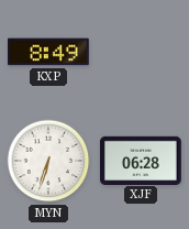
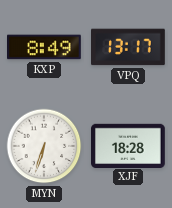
VPQ: none -> 13:17
XJF: 06:28 -> 18:28
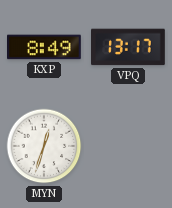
MYN: 6:33 -> 12:33
XJF: 18:28 -> none
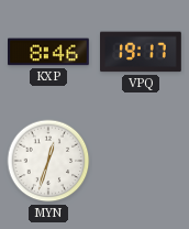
KXP: 8:49 -> 8:46
VPQ: 13:17 -> 19:17
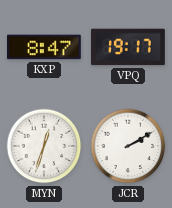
KXP: 8:46 -> 8:47
JCR: none -> 2:10
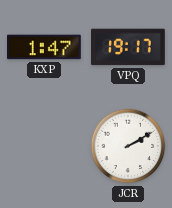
KXP: 8:47 -> 1:47
MYN: 12:33 -> none
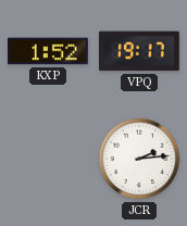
KXP: 1:47 -> 1:52
JCR: 2:10 -> 2:14
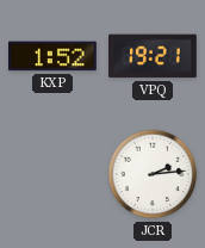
VPQ: 19:17 -> 19:21
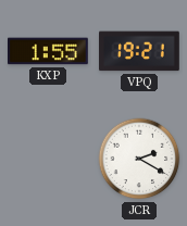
KXP: 1:52 -> 1:55
JCR: 2:14 -> 2:20
